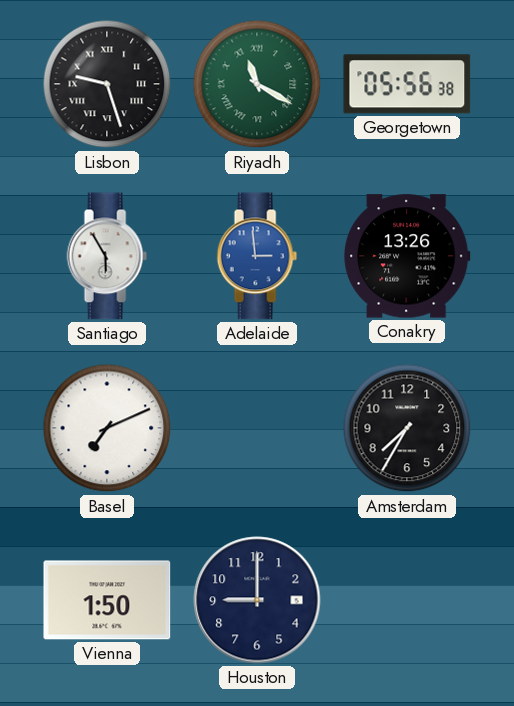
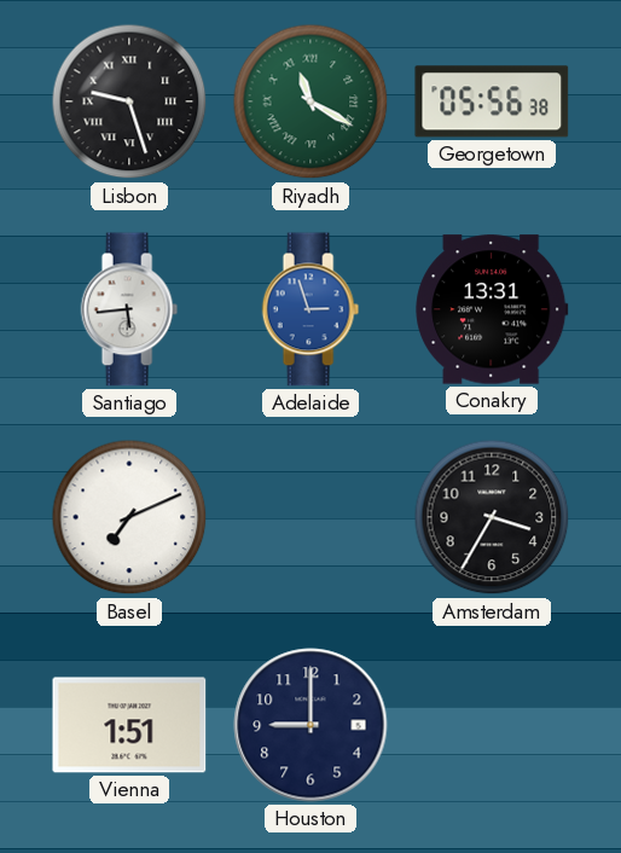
Santiago: 5:55 -> 5:44
Adelaide: 2:59 -> 2:57
Conakry: 13:26 -> 13:31
Amsterdam: 7:35 -> 3:35
Vienna: 1:50 -> 1:51
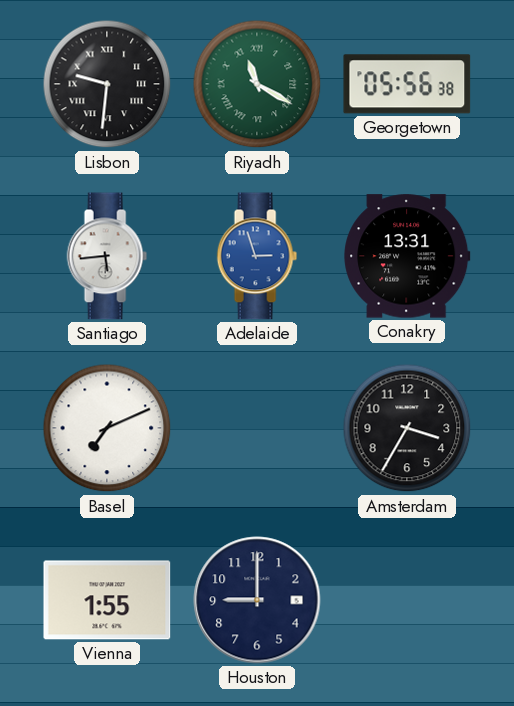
Lisbon: 9:27 -> 9:31
Vienna: 1:51 -> 1:55
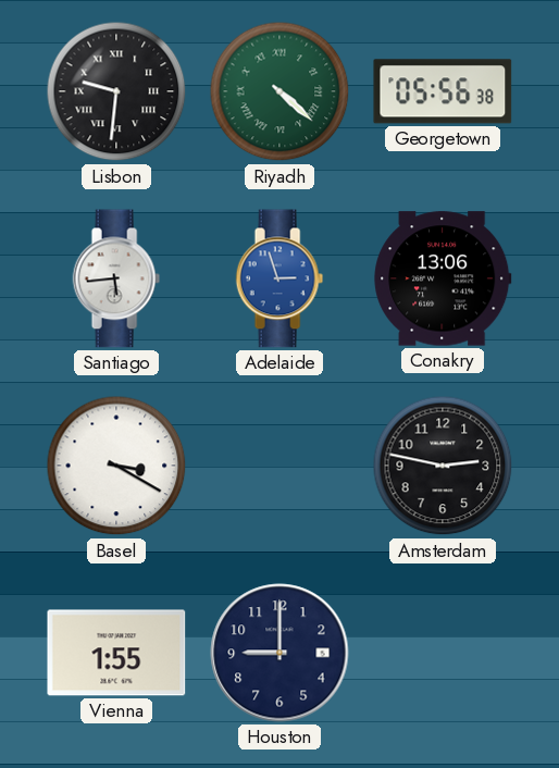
Riyadh: 11:20 -> 4:22
Conakry: 13:31 -> 13:06
Basel: 7:11 -> 3:20
Amsterdam: 3:35 -> 2:47
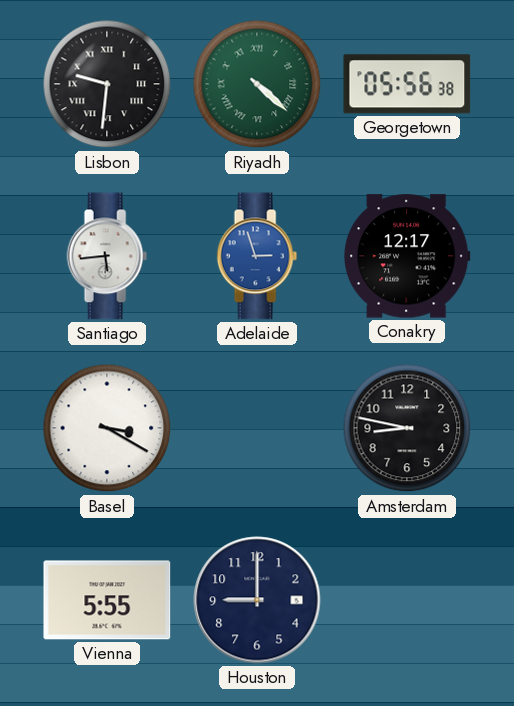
Conakry: 13:06 -> 12:17
Amsterdam: 2:47 -> 8:47
Vienna: 1:55 -> 5:55
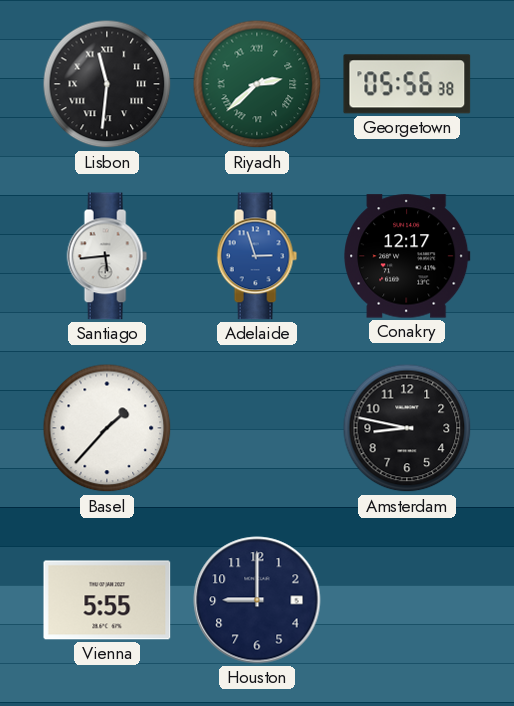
Lisbon: 9:31 -> 11:31
Riyadh: 4:22 -> 2:38
Basel: 3:20 -> 1:37
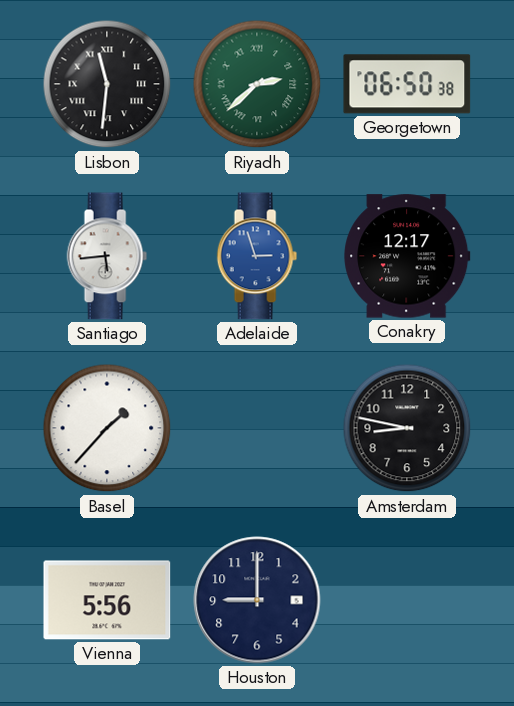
Georgetown: 05:56 -> 06:50
Vienna: 5:55 -> 5:56
